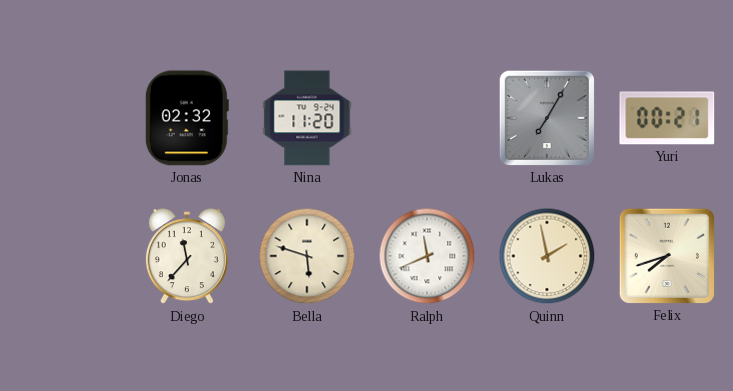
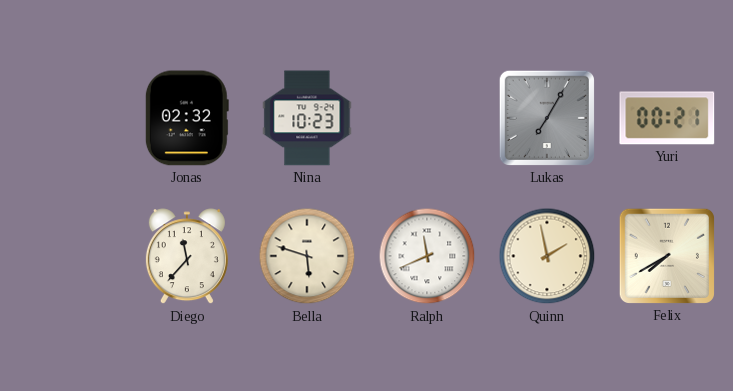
Nina: 11:20 -> 10:23
Felix: 7:42 -> 7:40
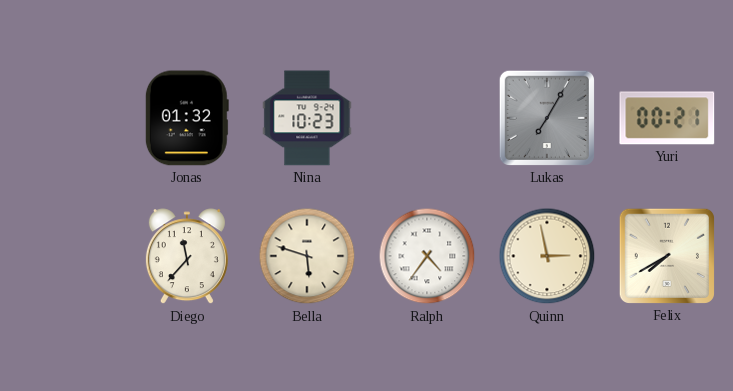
Jonas: 02:32 -> 01:32
Ralph: 11:41 -> 4:36
Quinn: 1:58 -> 2:58
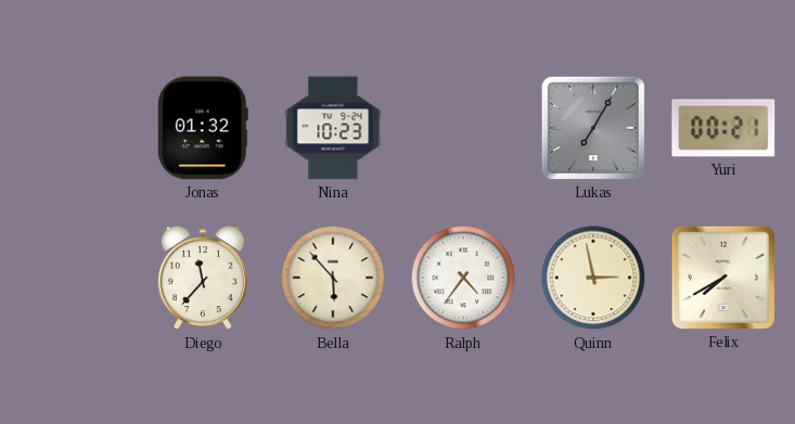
Bella: 5:48 -> 5:53
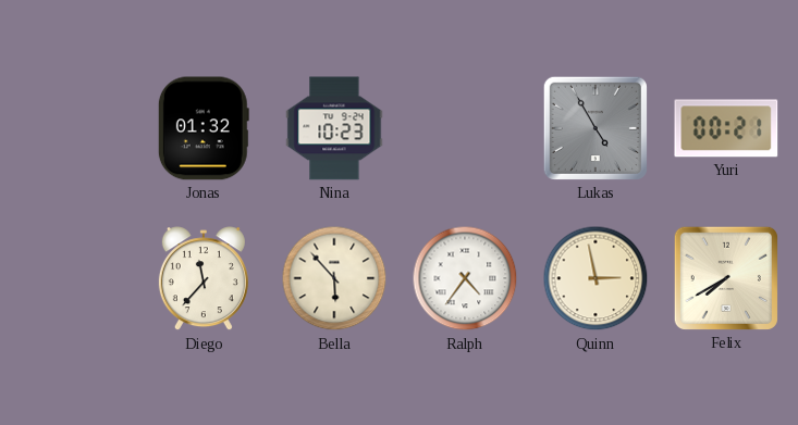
Lukas: 7:05 -> 4:55
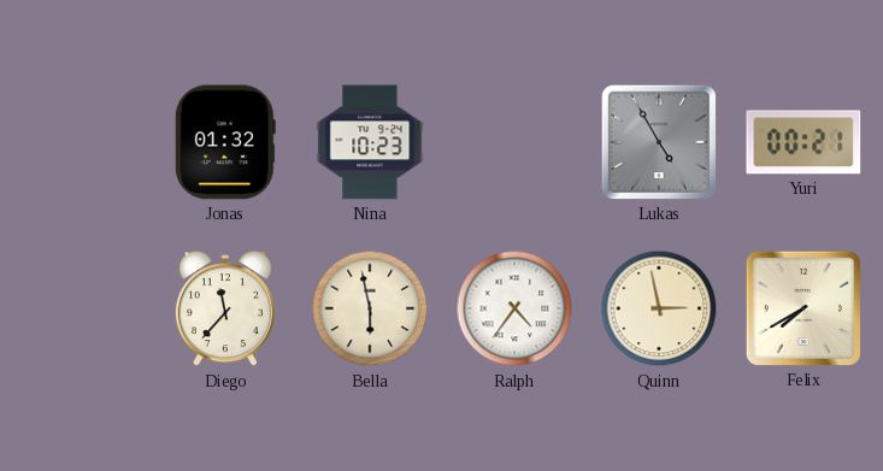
Bella: 5:53 -> 5:58
